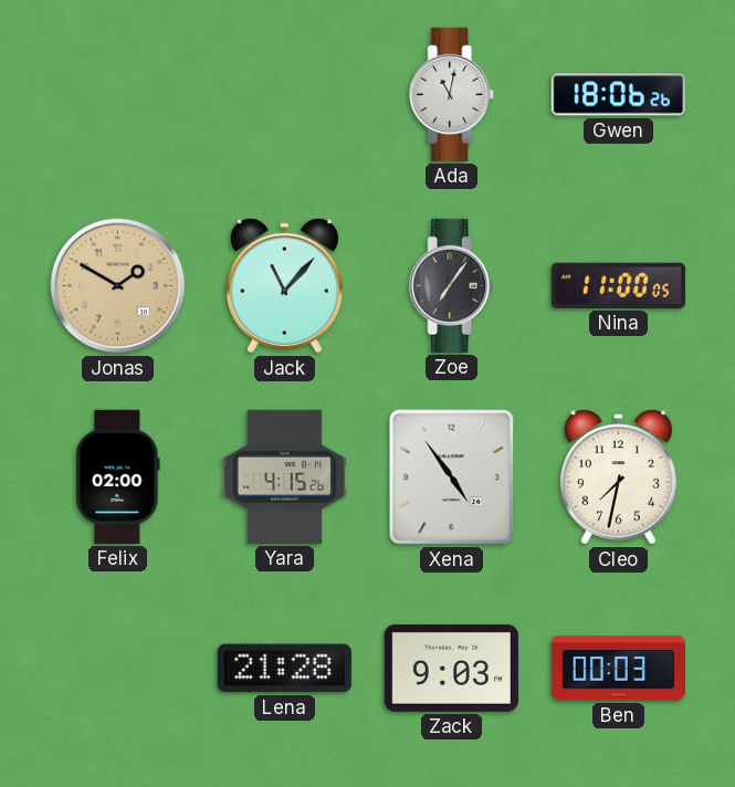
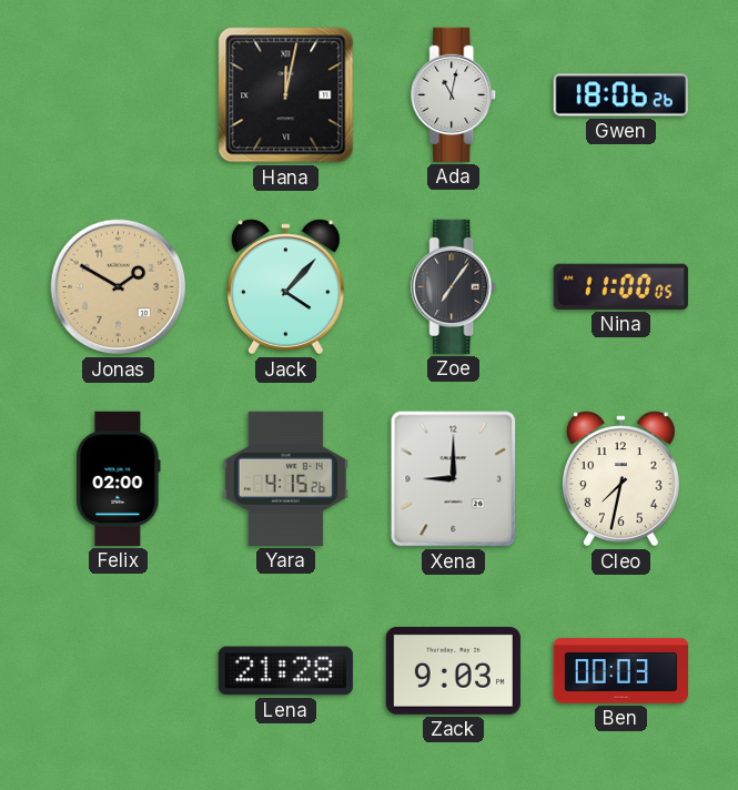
Hana: none -> 12:02
Jack: 11:07 -> 4:07
Xena: 4:54 -> 9:00
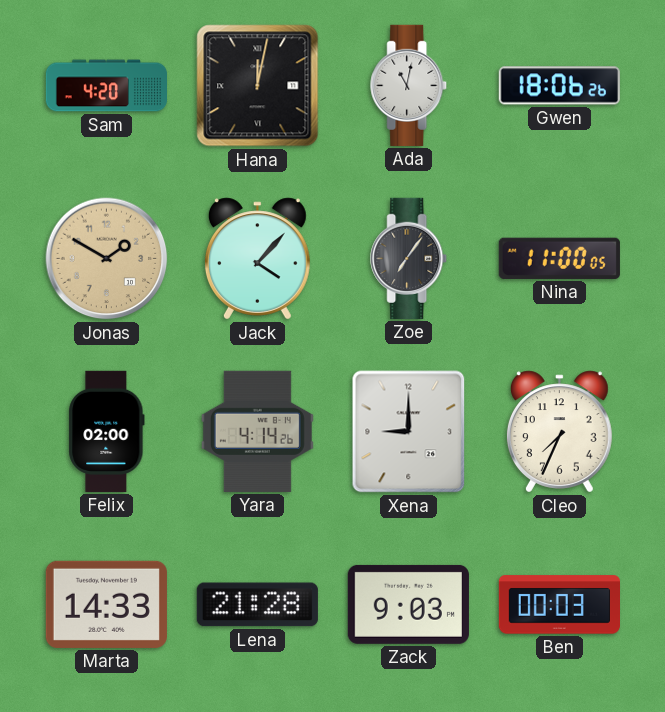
Sam: none -> 4:20
Yara: 4:15 -> 4:14
Cleo: 7:32 -> 7:34
Marta: none -> 14:33
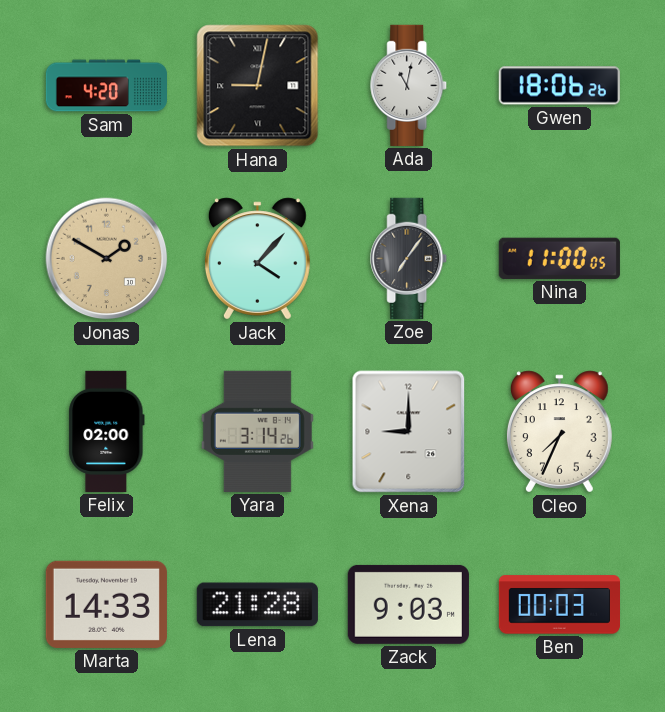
Hana: 12:02 -> 9:02
Yara: 4:14 -> 3:14
